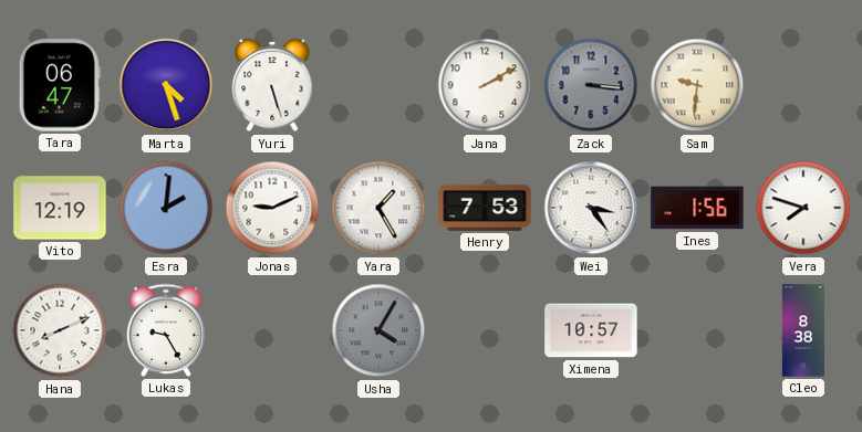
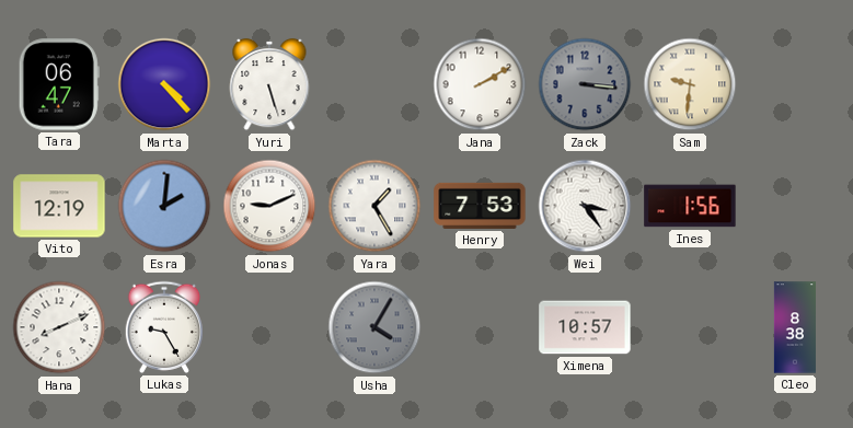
Marta: 4:27 -> 4:23
Vera: 7:48 -> none
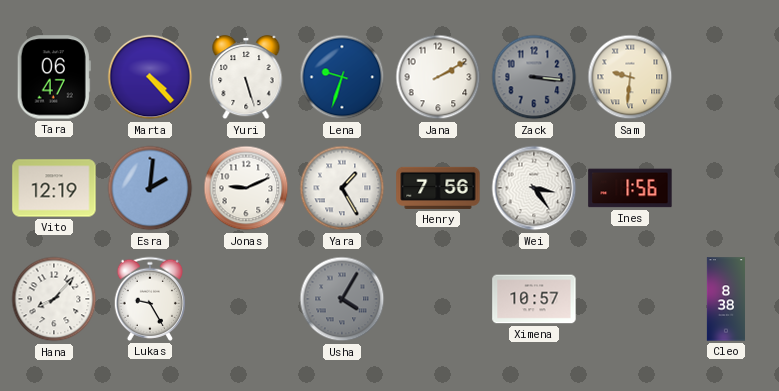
Lena: none -> 9:33
Henry: 7:53 -> 7:56
Hana: 8:11 -> 8:07
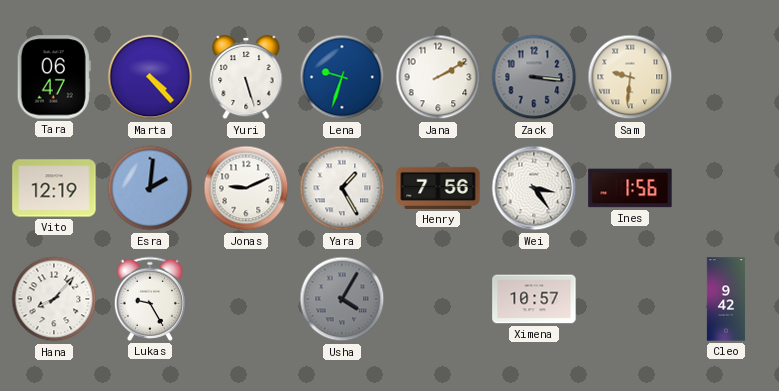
Cleo: 8:38 -> 9:42
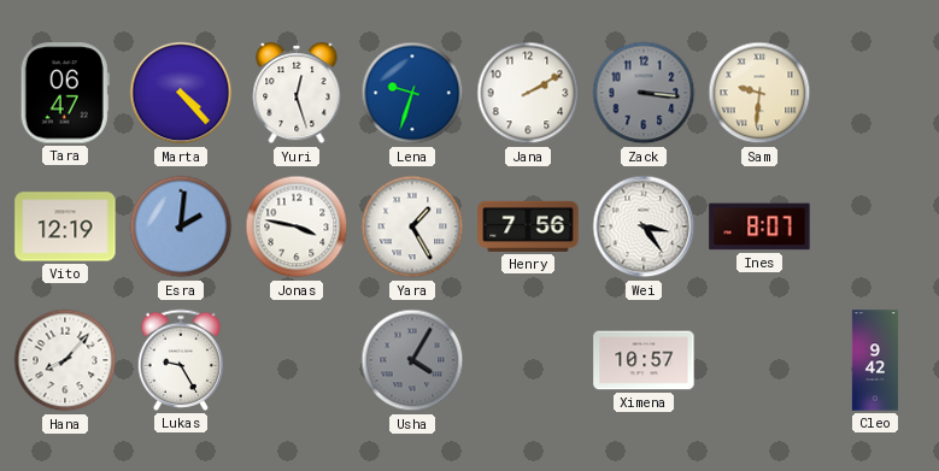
Yuri: 5:27 -> 12:27
Jonas: 9:11 -> 3:47
Ines: 1:56 -> 8:07
